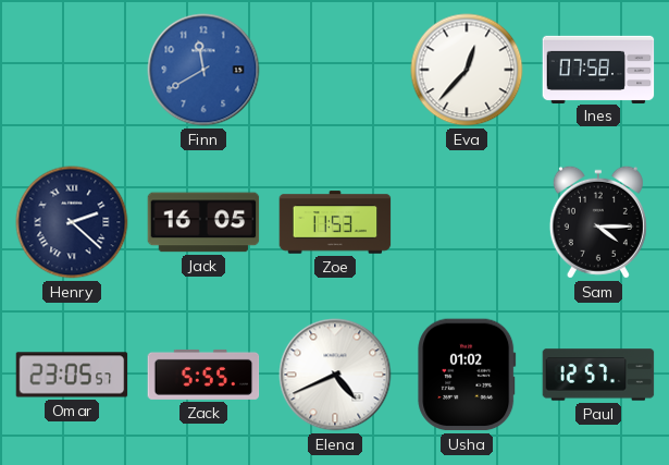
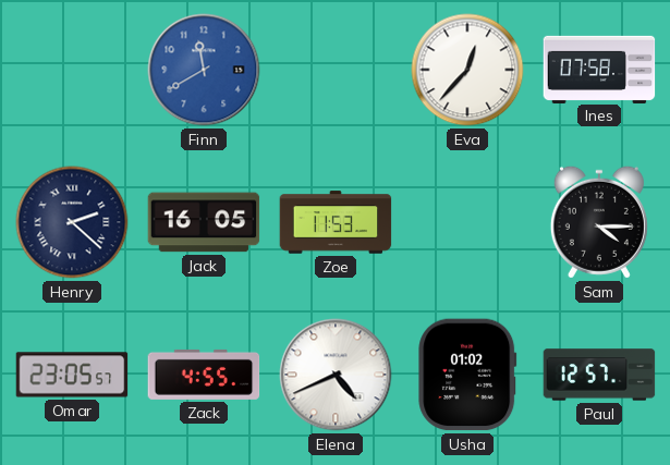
Zack: 5:55 -> 4:55
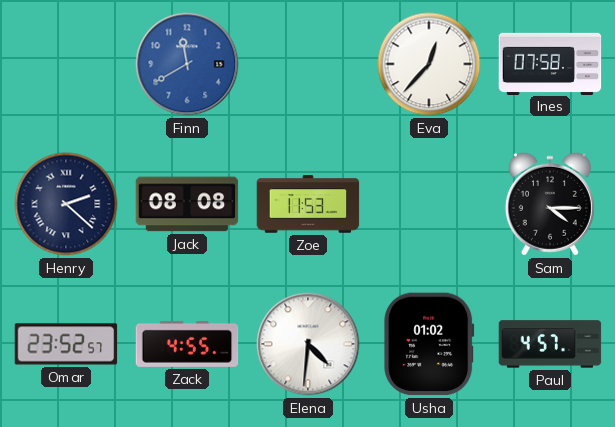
Jack: 16:05 -> 08:08
Omar: 23:05 -> 23:52
Elena: 4:41 -> 4:31
Paul: 12:57 -> 4:57
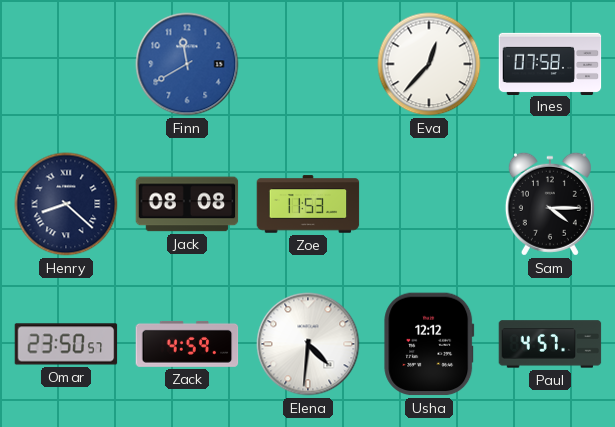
Henry: 2:22 -> 8:22
Omar: 23:52 -> 23:50
Zack: 4:55 -> 4:59
Usha: 01:02 -> 12:12
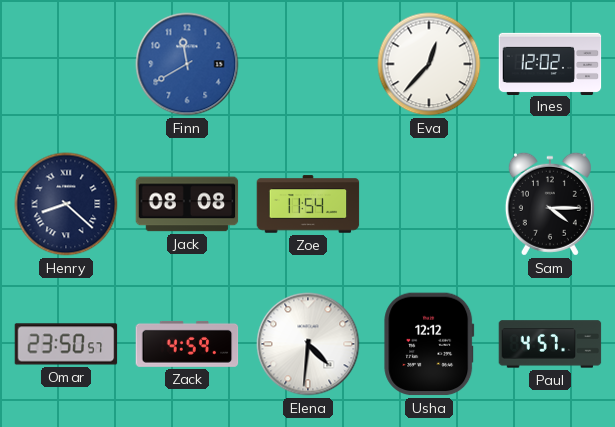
Ines: 07:58 -> 12:02
Zoe: 11:53 -> 11:54
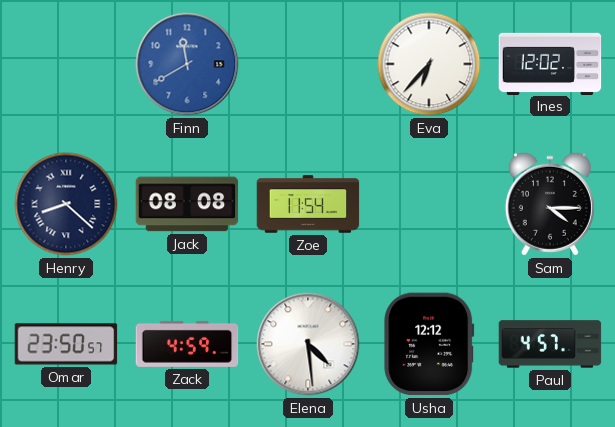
Eva: 12:37 -> 6:37
Elena: 4:31 -> 4:29
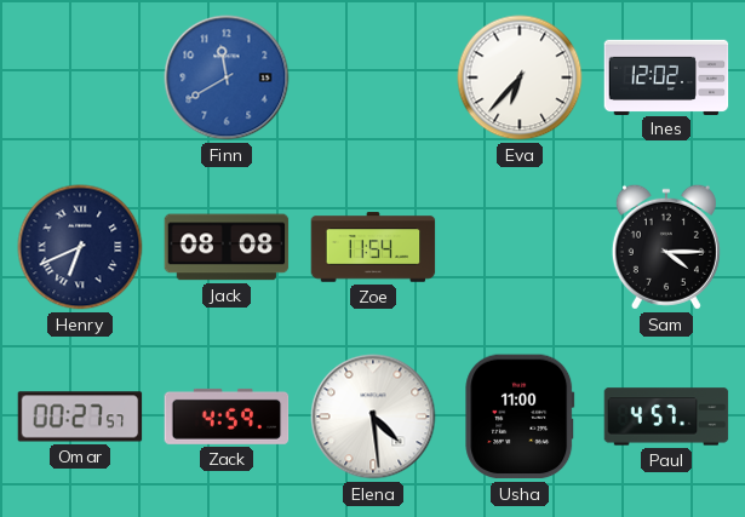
Henry: 8:22 -> 6:41
Omar: 23:50 -> 00:27
Usha: 12:12 -> 11:00
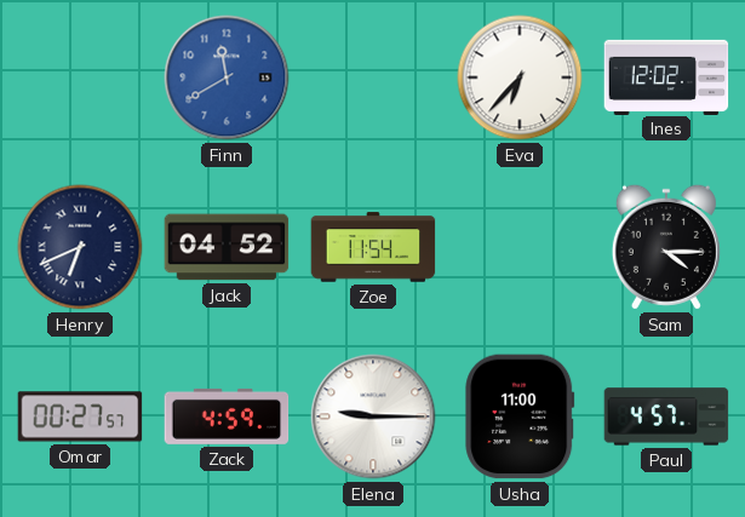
Jack: 08:08 -> 04:52
Elena: 4:29 -> 9:15
